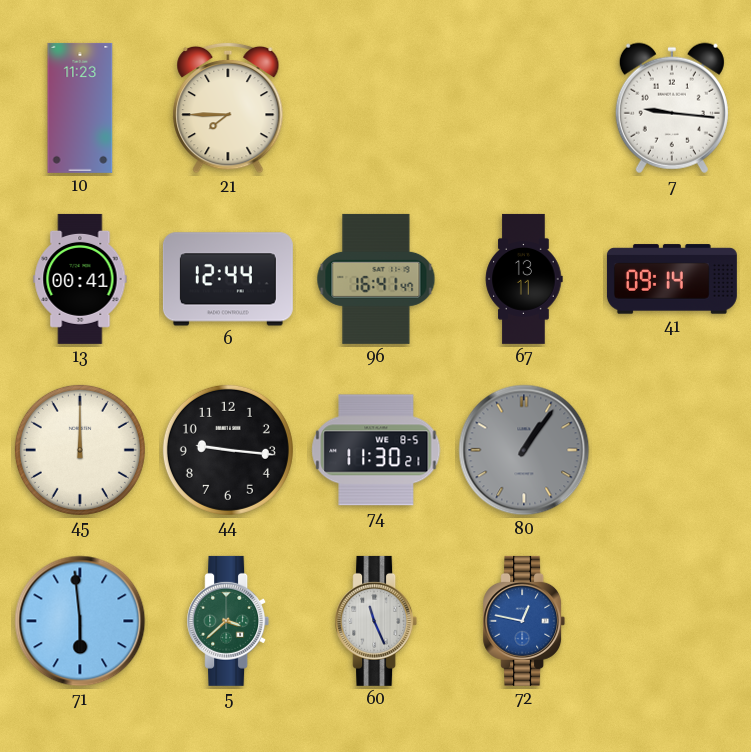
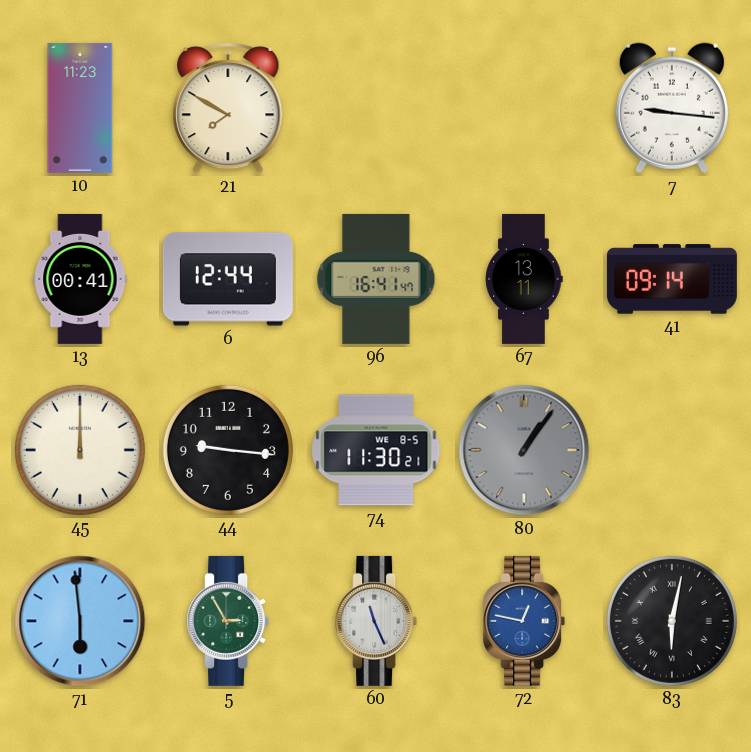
21: 7:45 -> 7:50
5: 3:38 -> 2:55
83: none -> 6:02
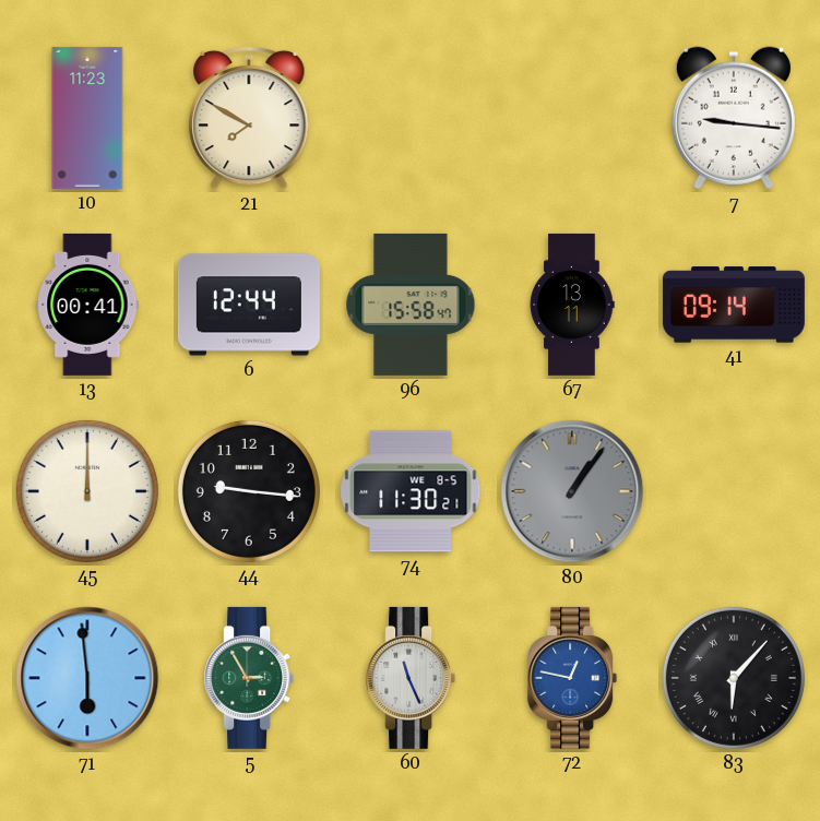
96: 16:41 -> 15:58
83: 6:02 -> 6:07
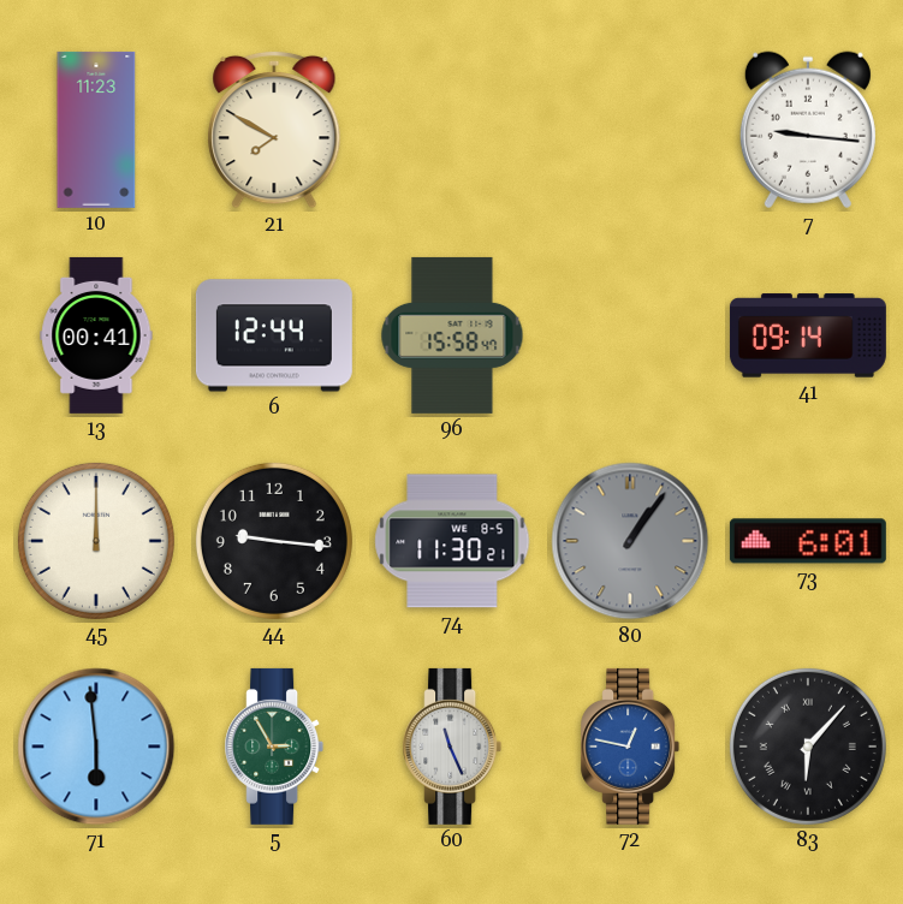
67: 13:11 -> none
73: none -> 6:01
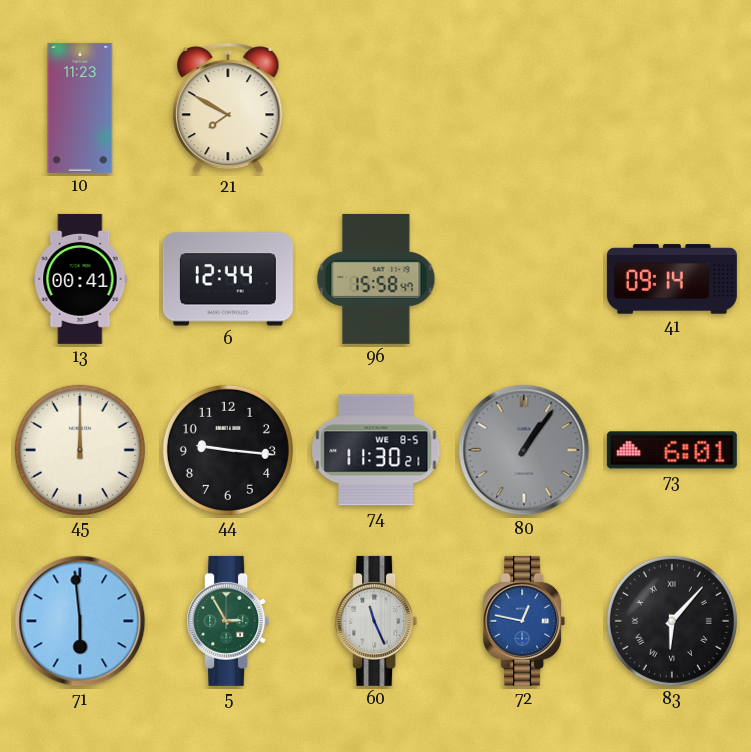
7: 9:16 -> none
